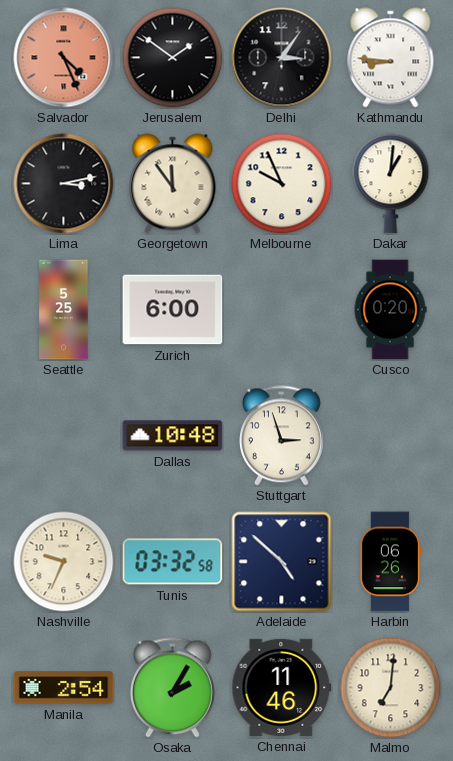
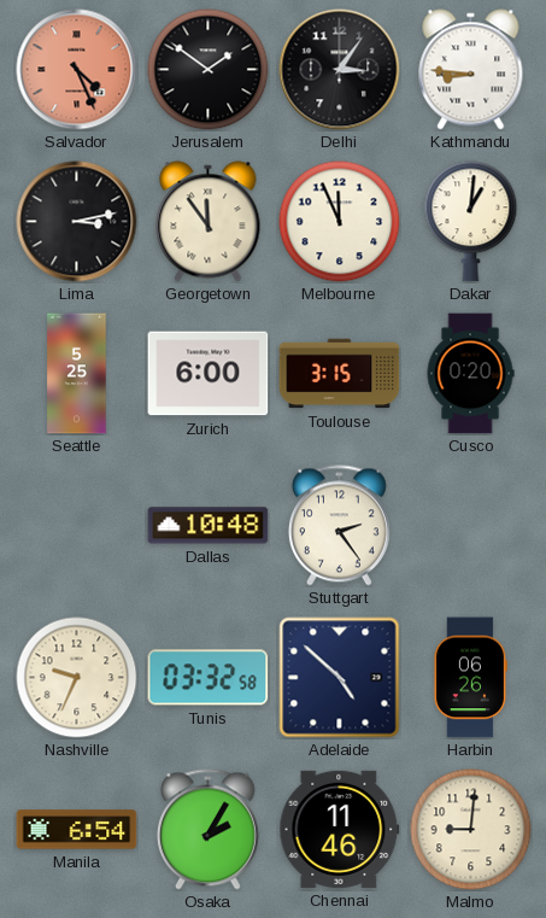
Melbourne: 9:56 -> 11:56
Toulouse: none -> 3:15
Stuttgart: 2:57 -> 2:24
Manila: 2:54 -> 6:54
Malmo: 7:01 -> 9:01
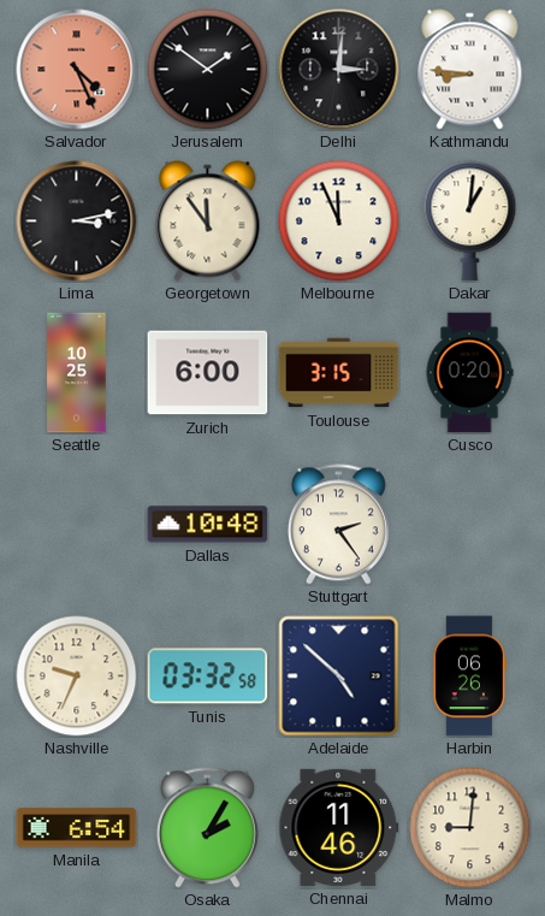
Delhi: 3:06 -> 3:01
Seattle: 5:25 -> 10:25
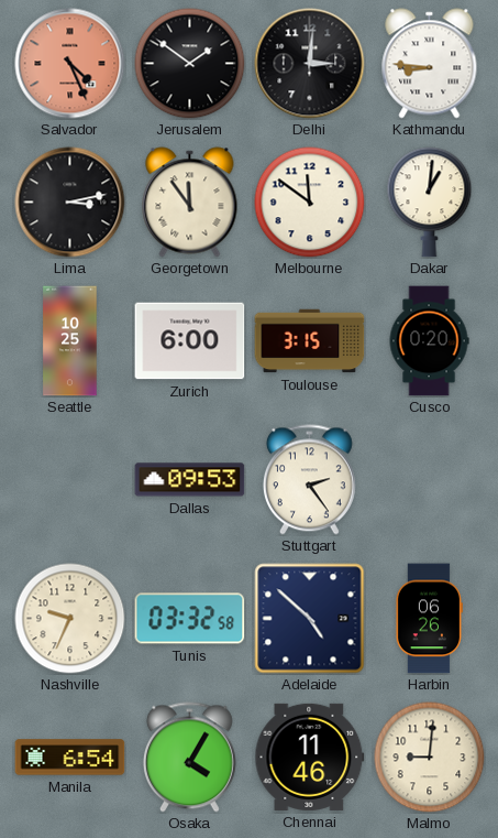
Melbourne: 11:56 -> 11:51
Dallas: 10:48 -> 09:53
Osaka: 2:05 -> 4:05
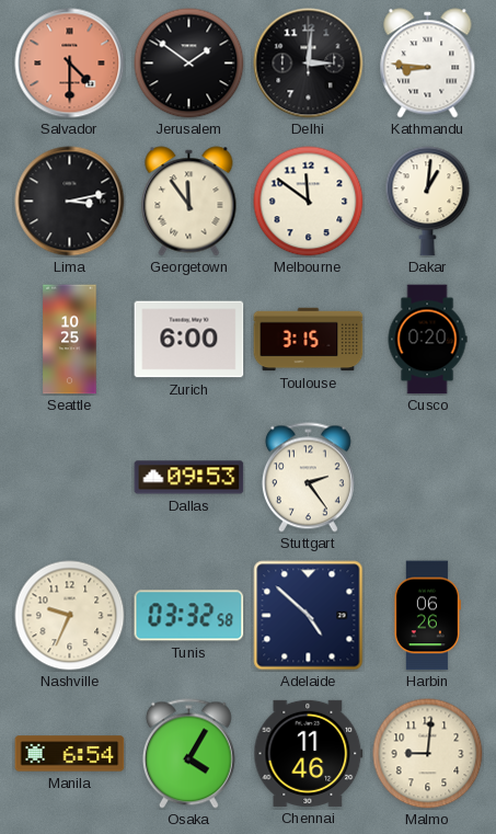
Salvador: 4:26 -> 4:30
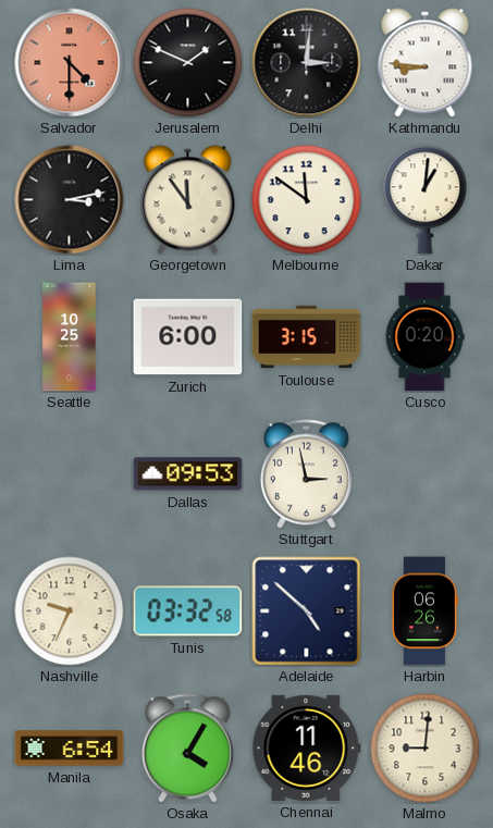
Jerusalem: 1:51 -> 1:49
Stuttgart: 2:24 -> 2:58
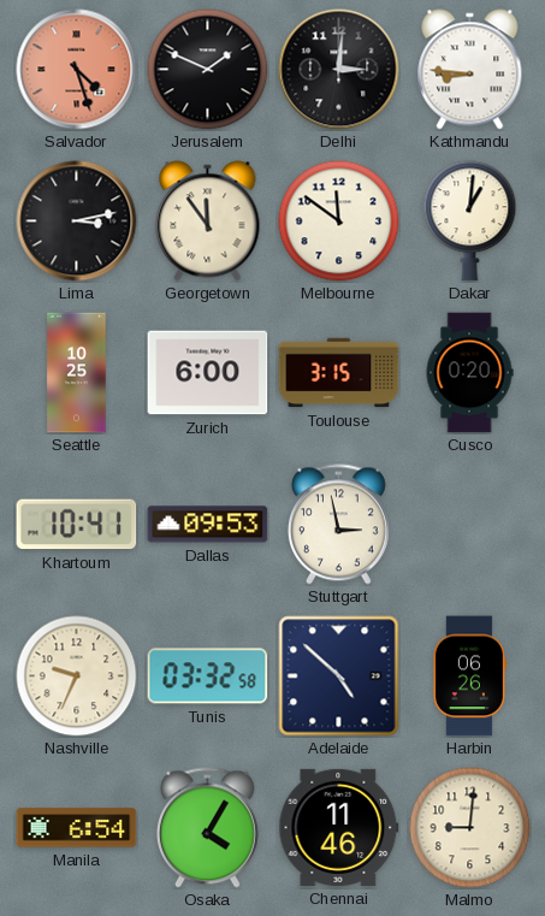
Salvador: 4:30 -> 4:27
Khartoum: none -> 10:41
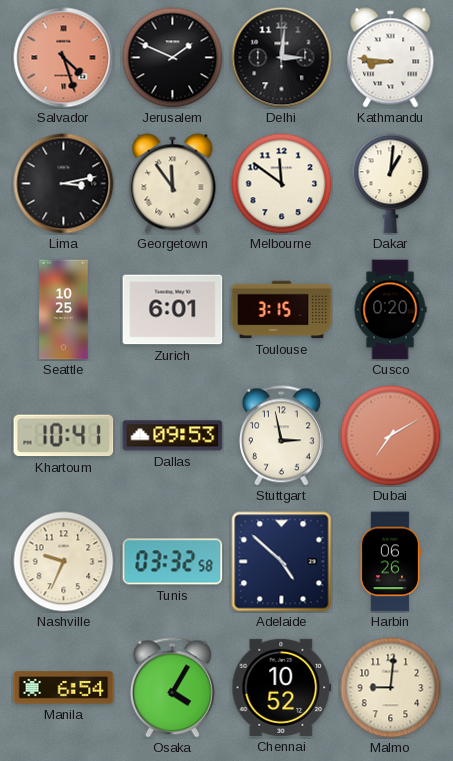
Zurich: 6:00 -> 6:01
Dubai: none -> 7:10
Chennai: 11:46 -> 10:52
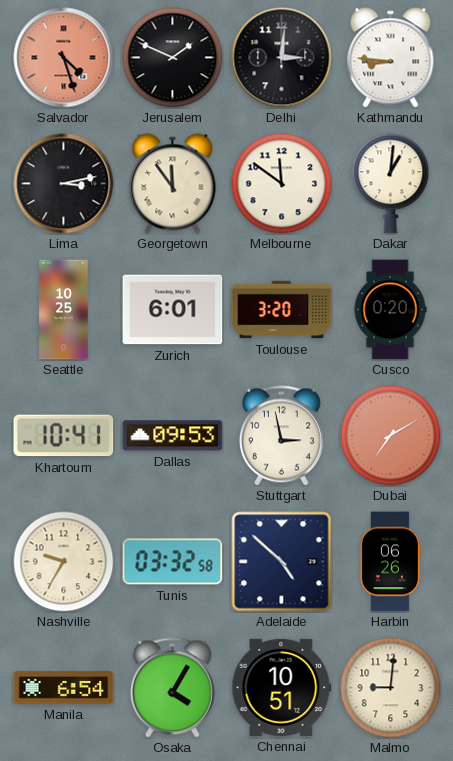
Toulouse: 3:15 -> 3:20
Nashville: 9:34 -> 9:35
Chennai: 10:52 -> 10:51
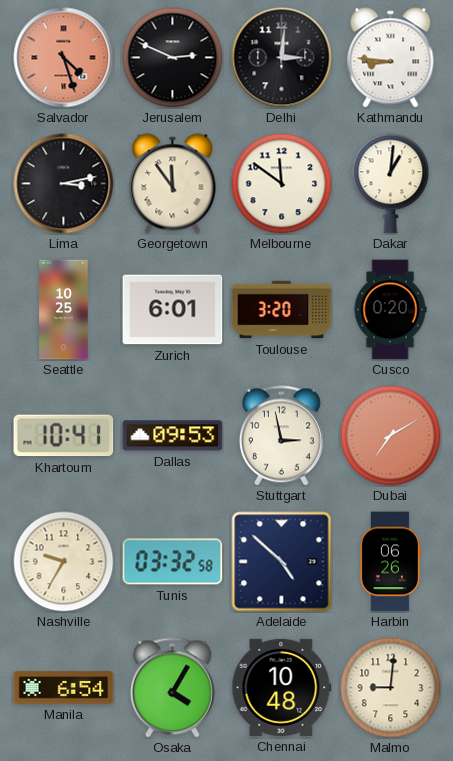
Jerusalem: 1:49 -> 2:49
Chennai: 10:51 -> 10:48
